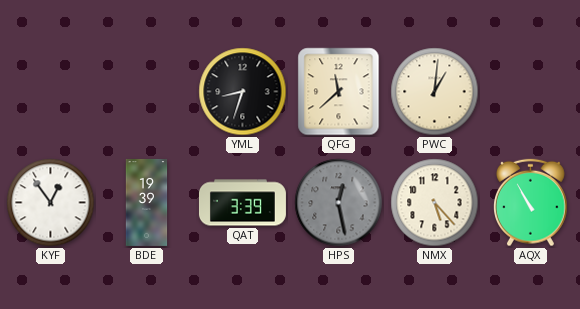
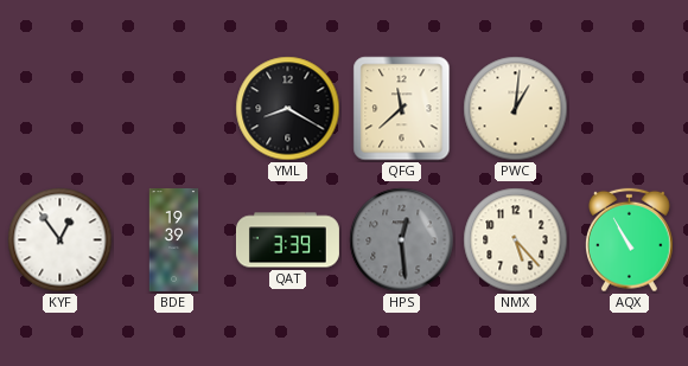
YML: 8:33 -> 8:20
HPS: 12:28 -> 12:29
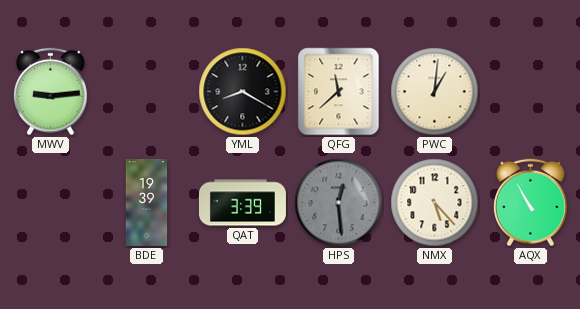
MWV: none -> 9:14
KYF: 12:54 -> none
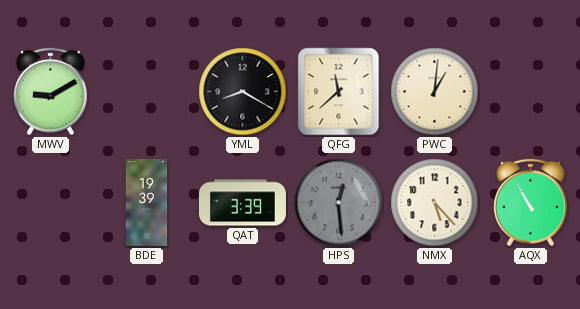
MWV: 9:14 -> 9:10
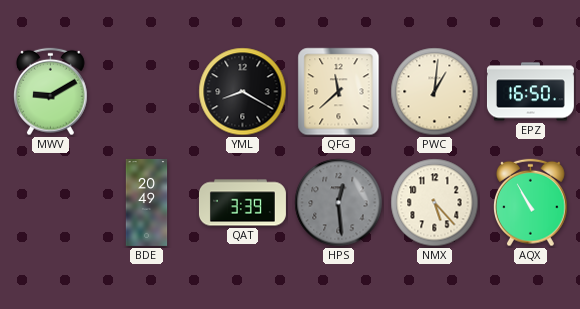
EPZ: none -> 16:50
BDE: 19:39 -> 20:49
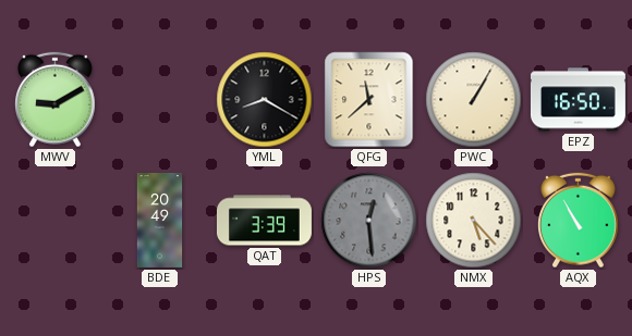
PWC: 1:01 -> 1:05
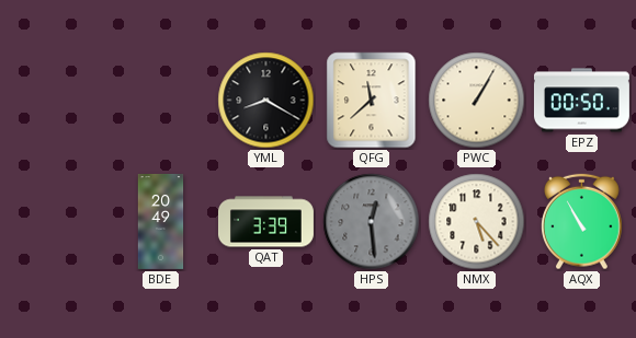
MWV: 9:10 -> none
EPZ: 16:50 -> 00:50
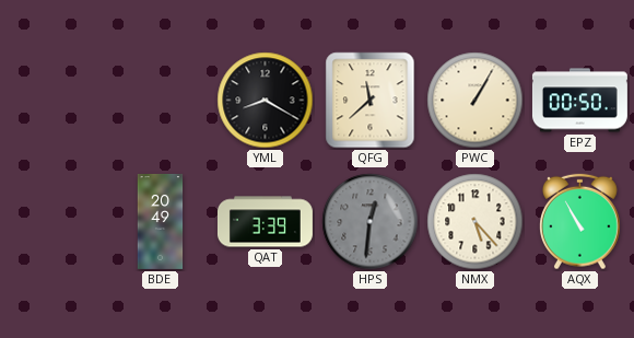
HPS: 12:29 -> 12:31
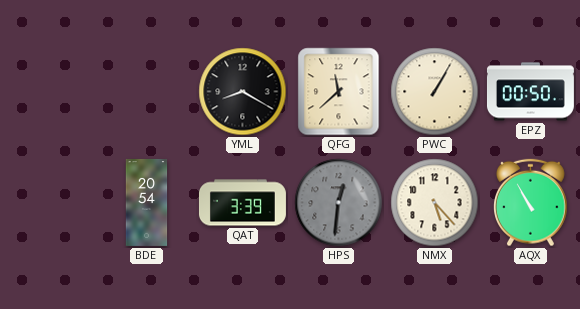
BDE: 20:49 -> 20:54
